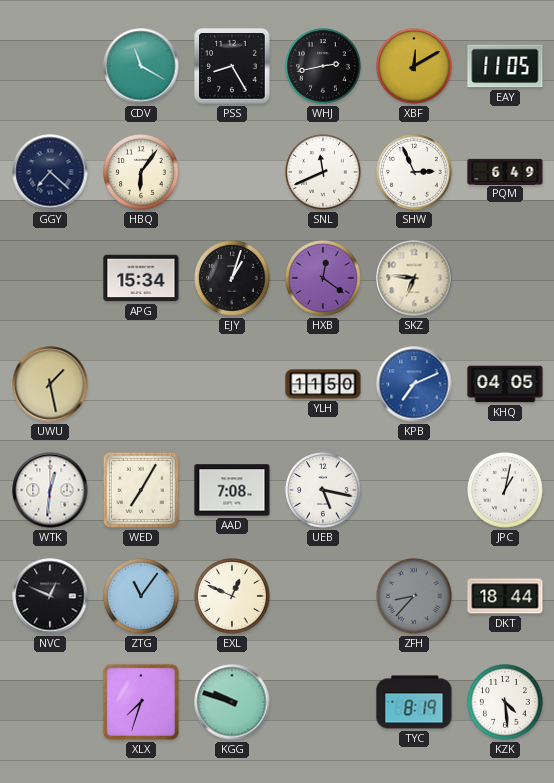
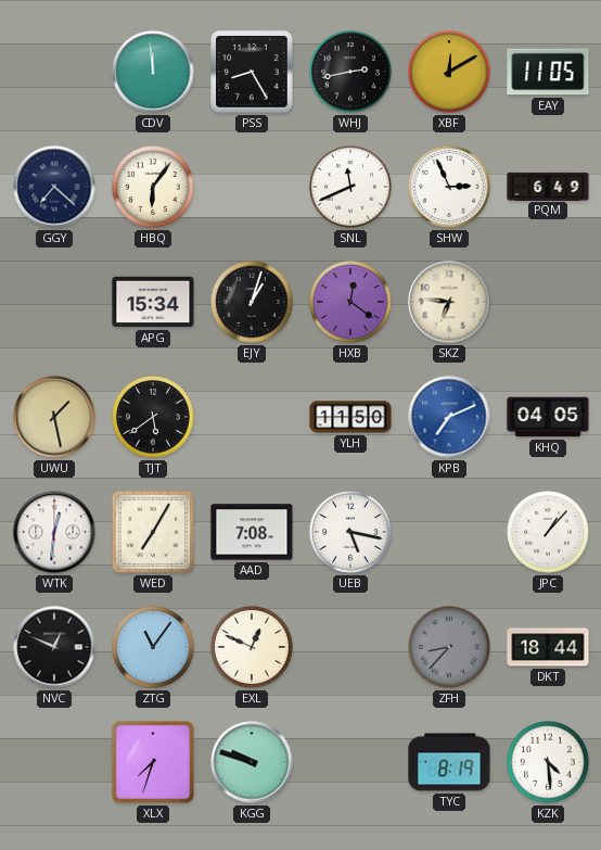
CDV: 11:20 -> 11:59
TJT: none -> 5:39
JPC: 1:02 -> 1:07
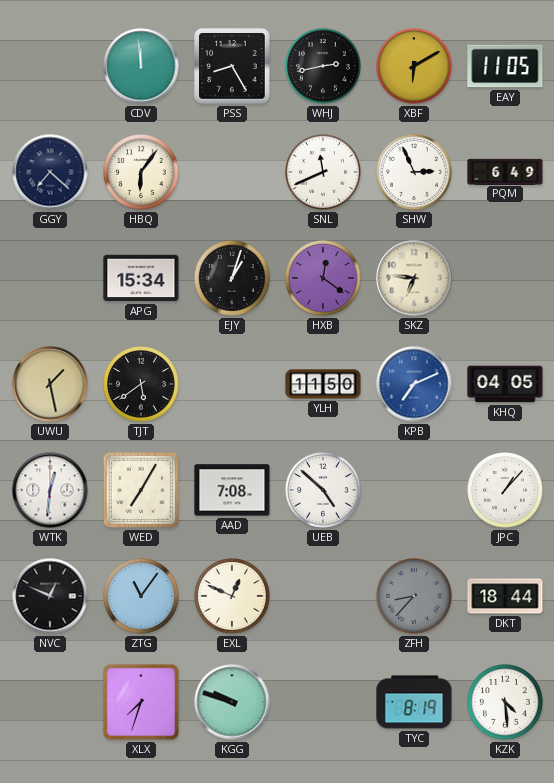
XBF: 12:10 -> 6:10
UEB: 5:17 -> 4:52
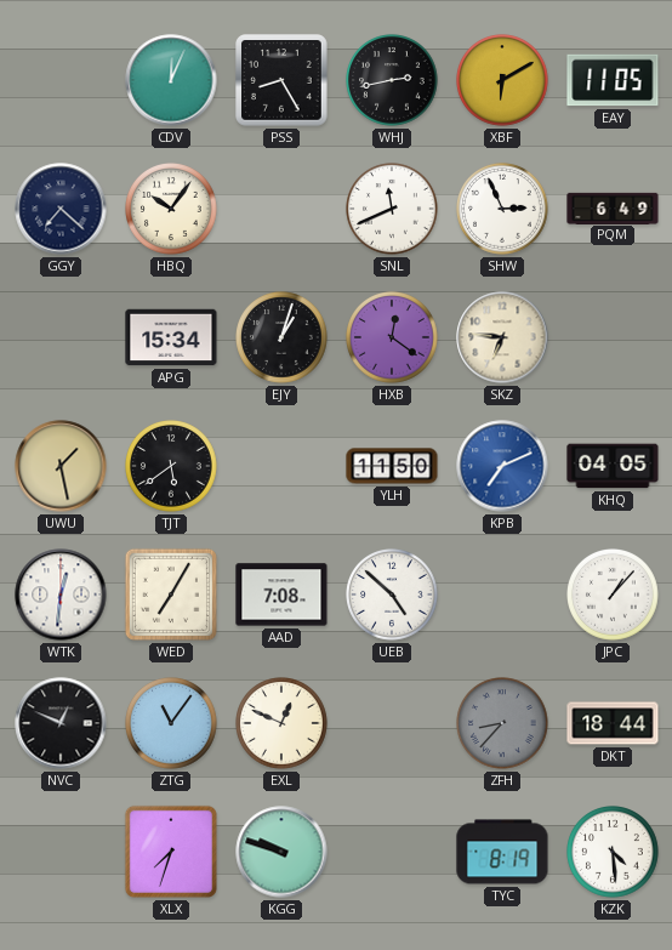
CDV: 11:59 -> 12:04
HBQ: 6:06 -> 10:06
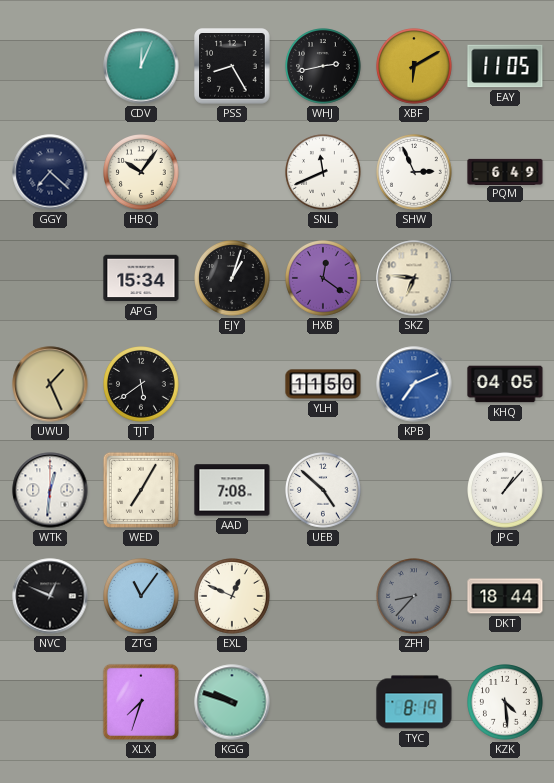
UWU: 1:28 -> 1:26
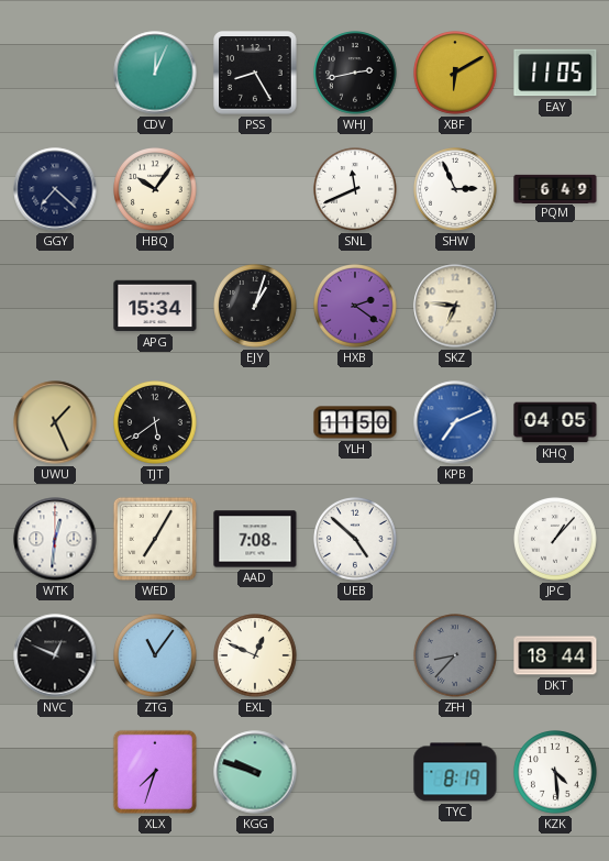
HXB: 12:21 -> 2:21
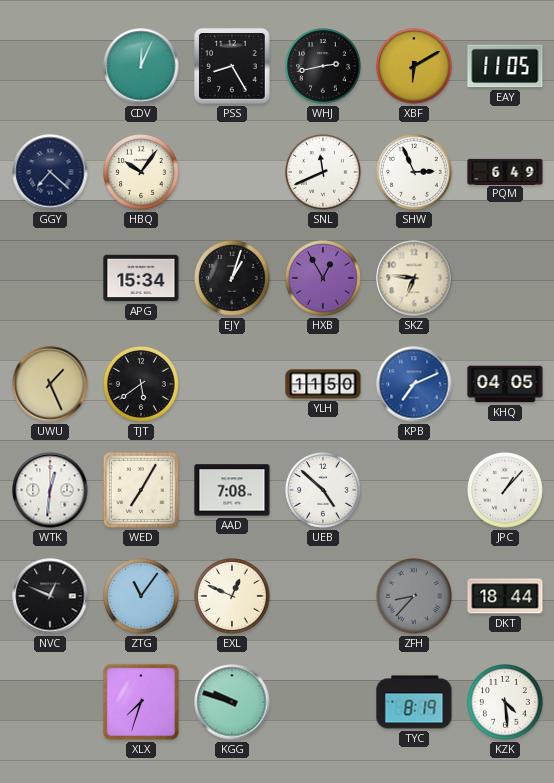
HXB: 2:21 -> 12:55
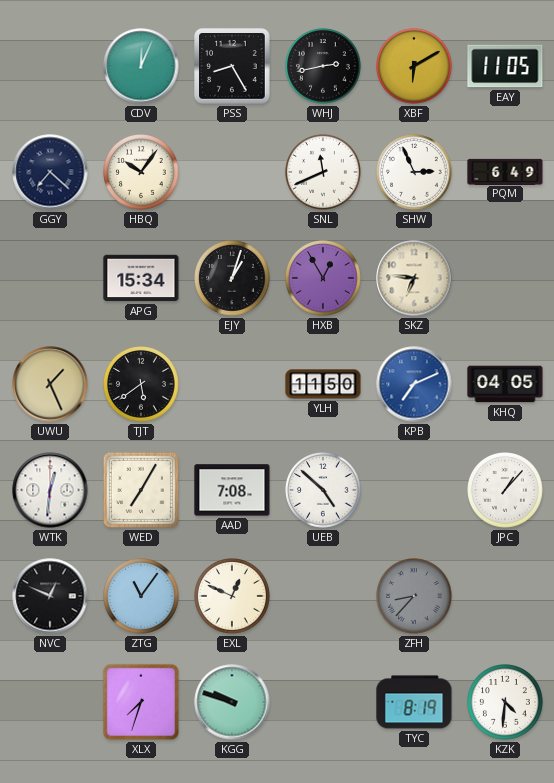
DKT: 18:44 -> none
KZK: 4:29 -> 4:31
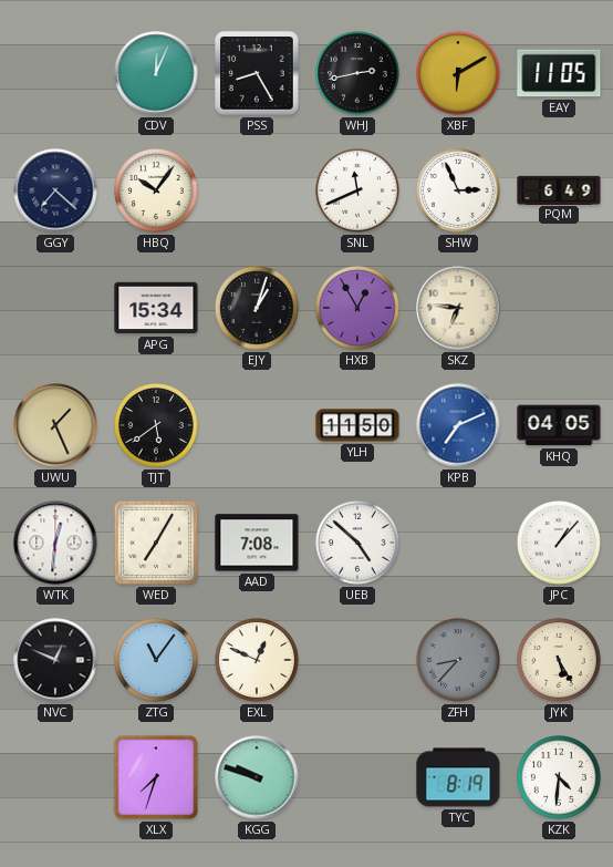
JYK: none -> 5:25
